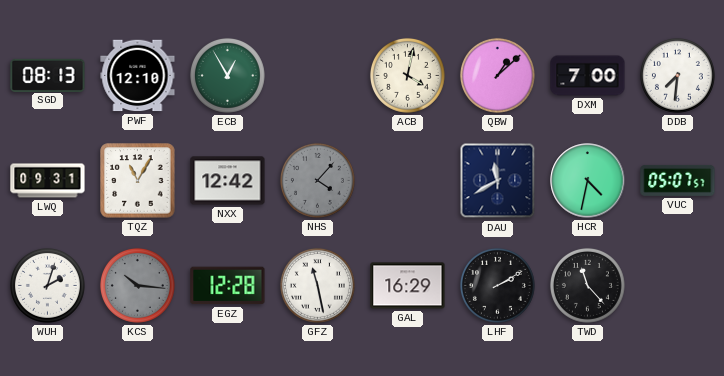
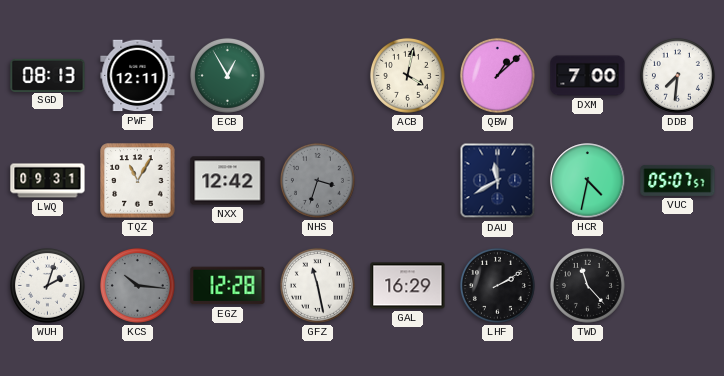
PWF: 12:10 -> 12:11
NHS: 4:07 -> 3:33
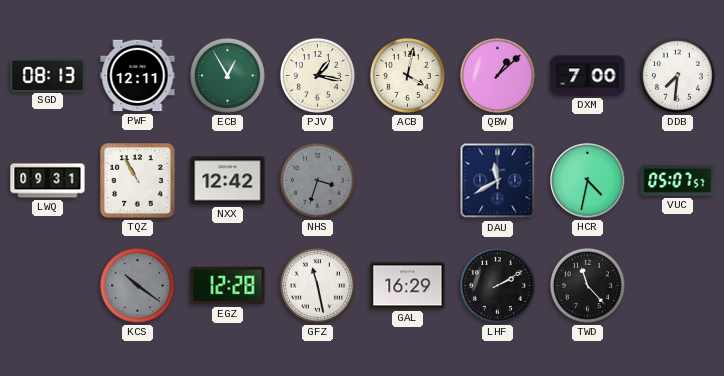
PJV: none -> 1:17
TQZ: 11:05 -> 10:55
WUH: 2:03 -> none
KCS: 10:16 -> 10:21
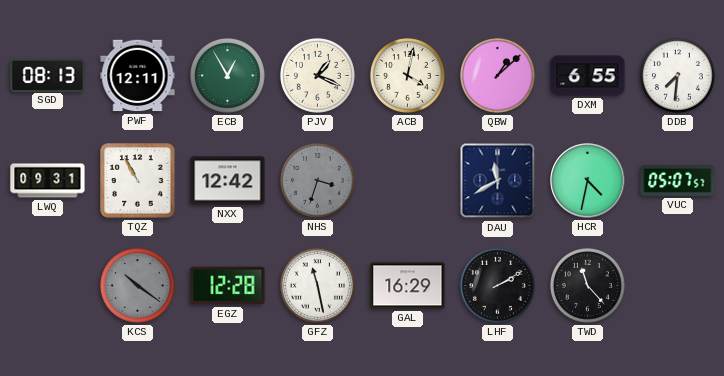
PJV: 1:17 -> 1:19
DXM: 7:00 -> 6:55
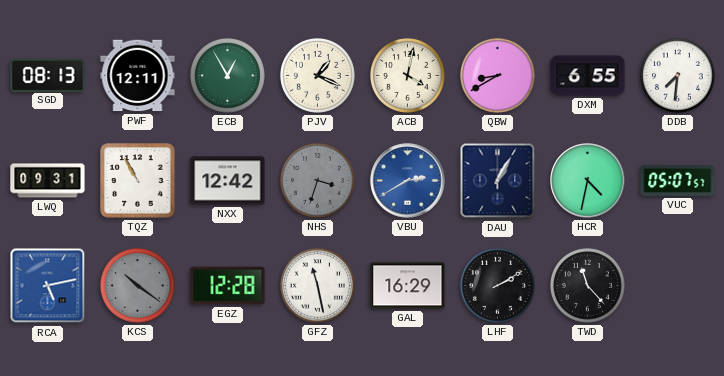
QBW: 1:08 -> 8:40
VBU: none -> 2:40
DAU: 11:40 -> 1:05
RCA: none -> 5:13
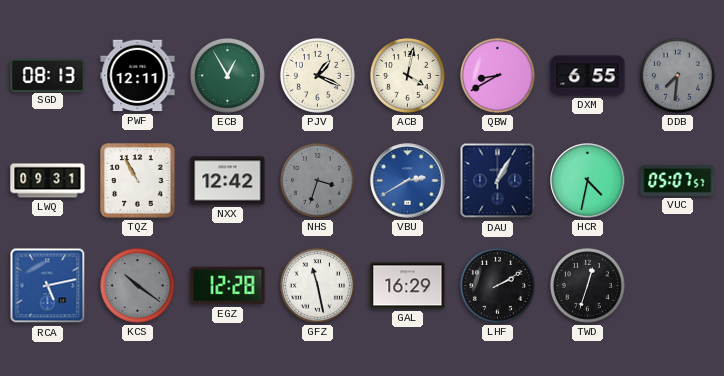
DDB dial: white -> grey
TWD: 11:23 -> 12:33
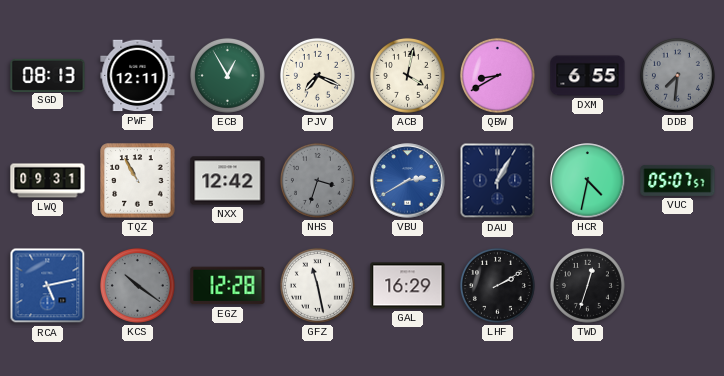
PJV: 1:19 -> 7:19
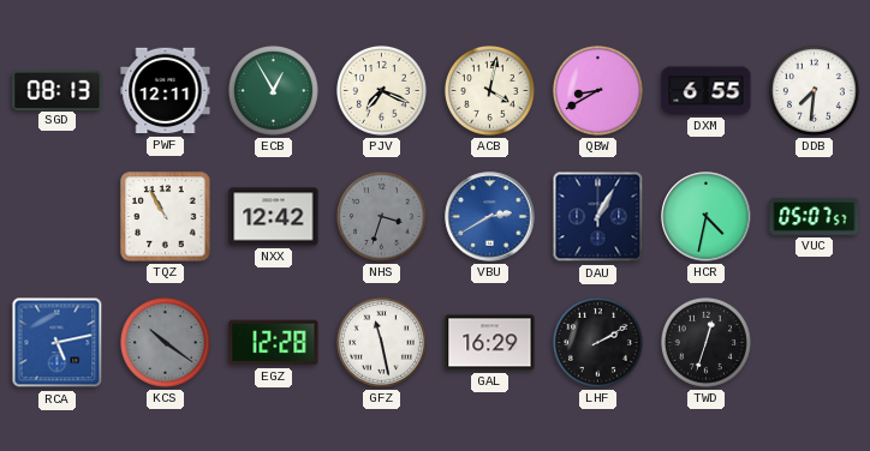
DDB dial: grey -> white
LWQ: 09:31 -> none
